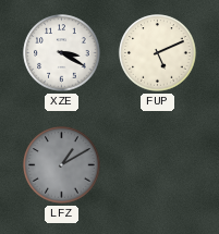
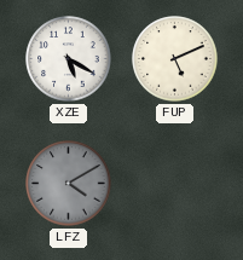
XZE: 3:20 -> 5:20
LFZ: 1:10 -> 4:10
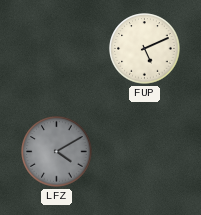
XZE: 5:20 -> none
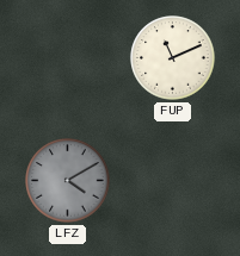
FUP: 5:11 -> 11:11
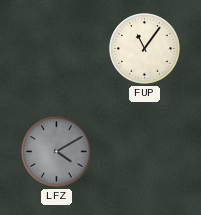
FUP: 11:11 -> 11:06
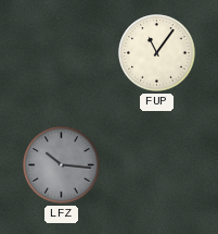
LFZ: 4:10 -> 10:16
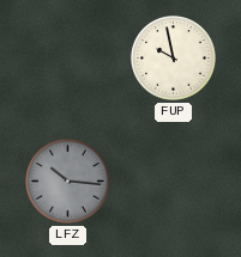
FUP: 11:06 -> 9:58
